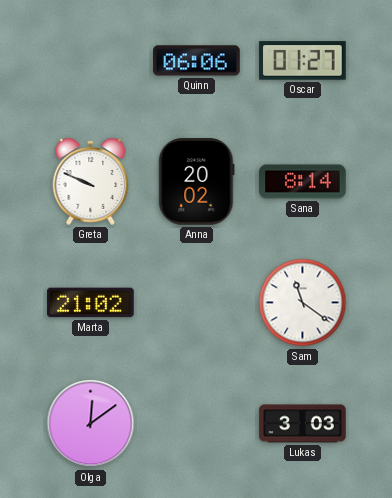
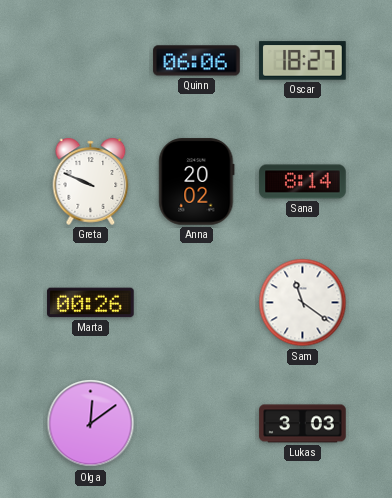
Oscar: 01:27 -> 18:27
Marta: 21:02 -> 00:26
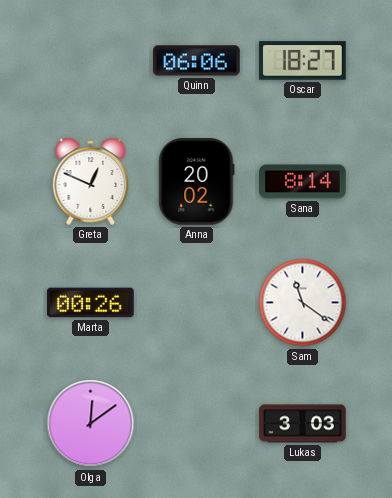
Greta: 9:49 -> 12:49
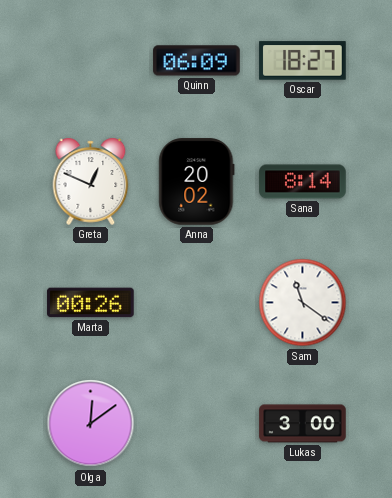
Quinn: 06:06 -> 06:09
Lukas: 3:03 -> 3:00
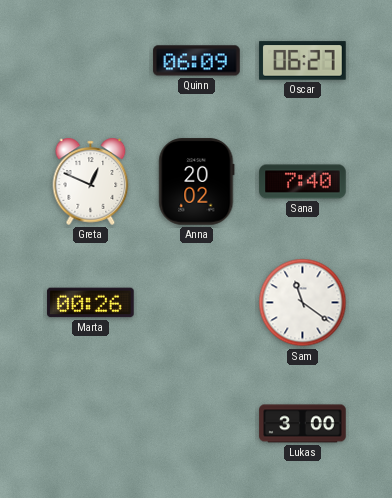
Oscar: 18:27 -> 06:27
Sana: 8:14 -> 7:40
Olga: 12:09 -> none
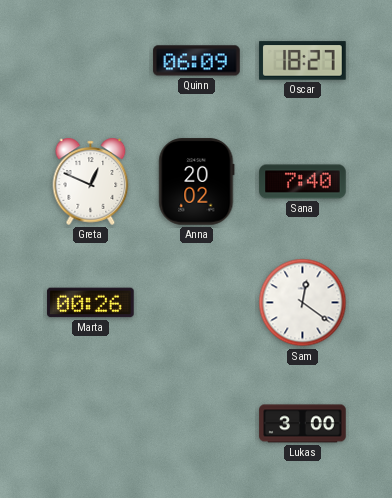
Oscar: 06:27 -> 18:27
Sam: 11:21 -> 12:21
